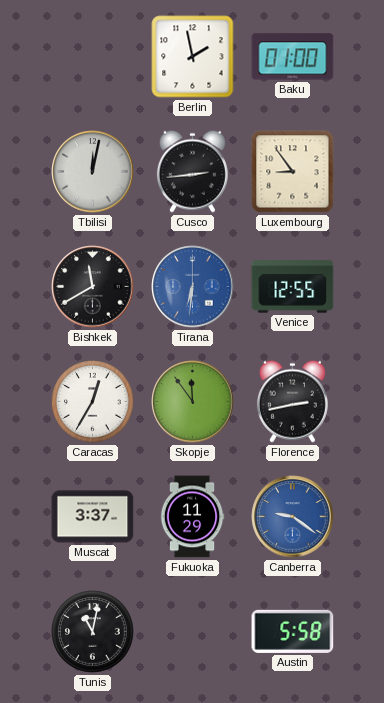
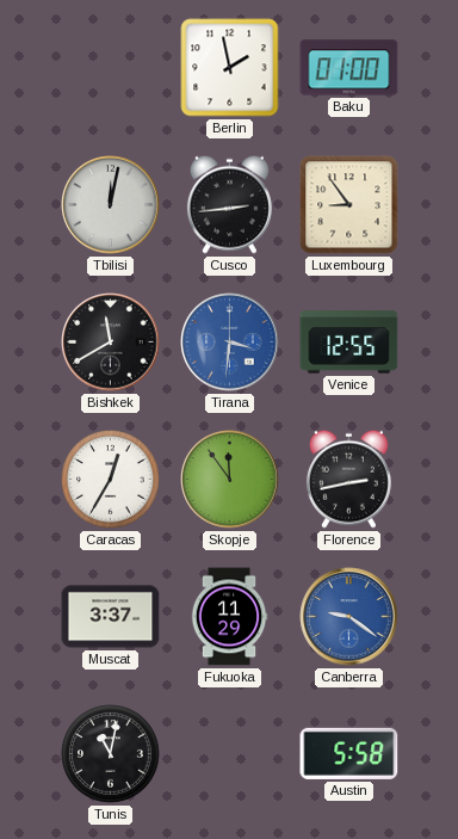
Tirana: 6:31 -> 3:31
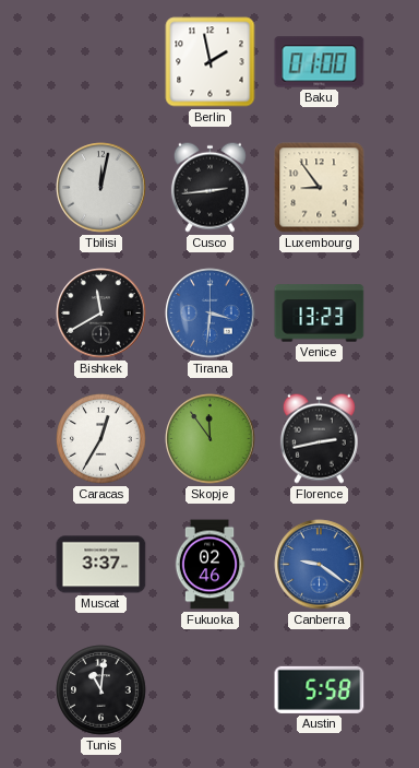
Venice: 12:55 -> 13:23
Fukuoka: 11:29 -> 02:46
Tunis: 11:02 -> 11:01
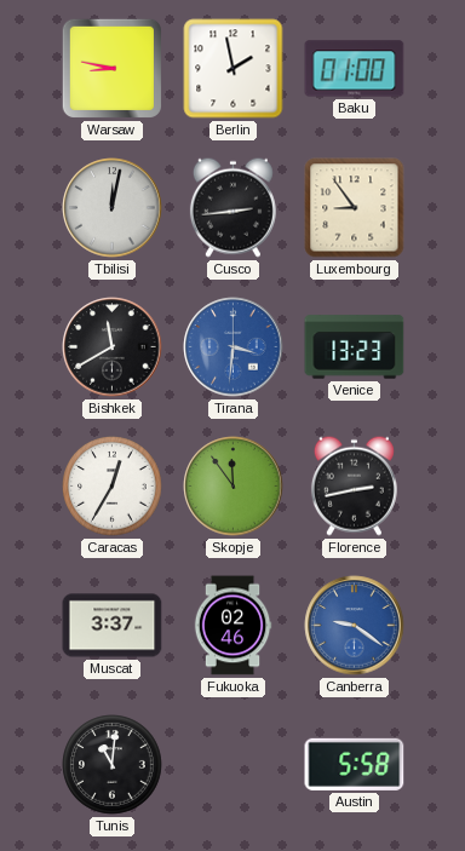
Warsaw: none -> 8:47
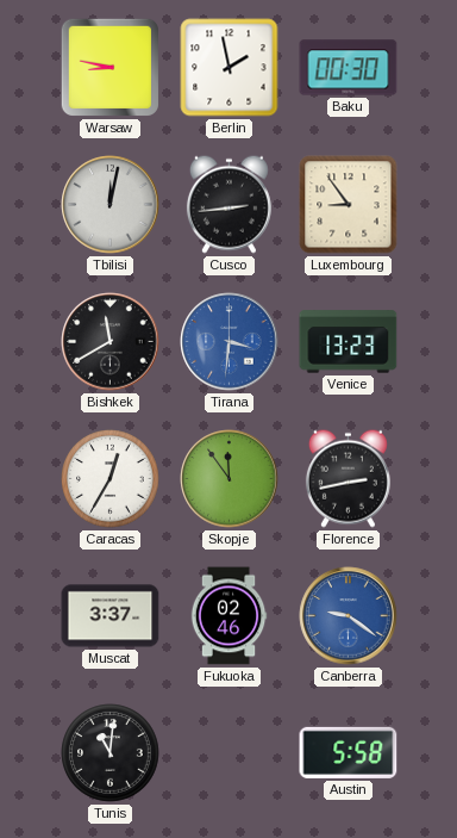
Baku: 01:00 -> 00:30
